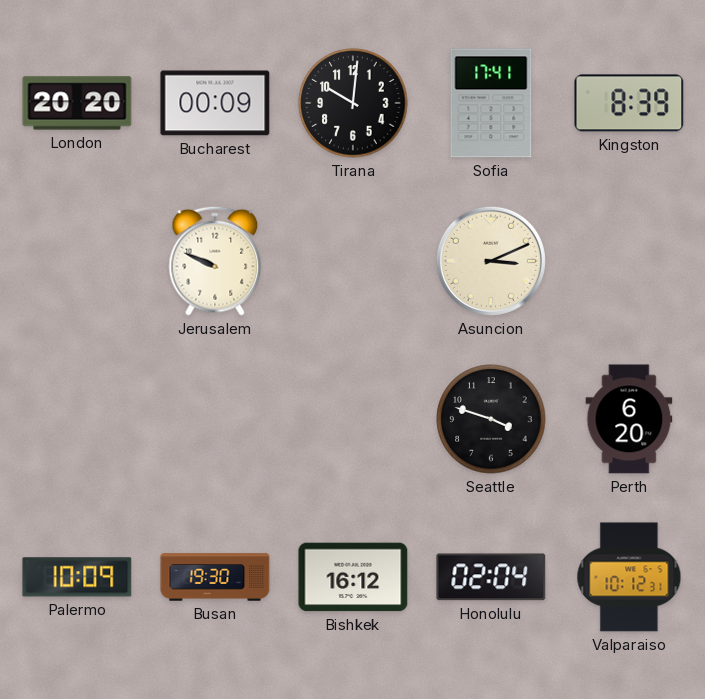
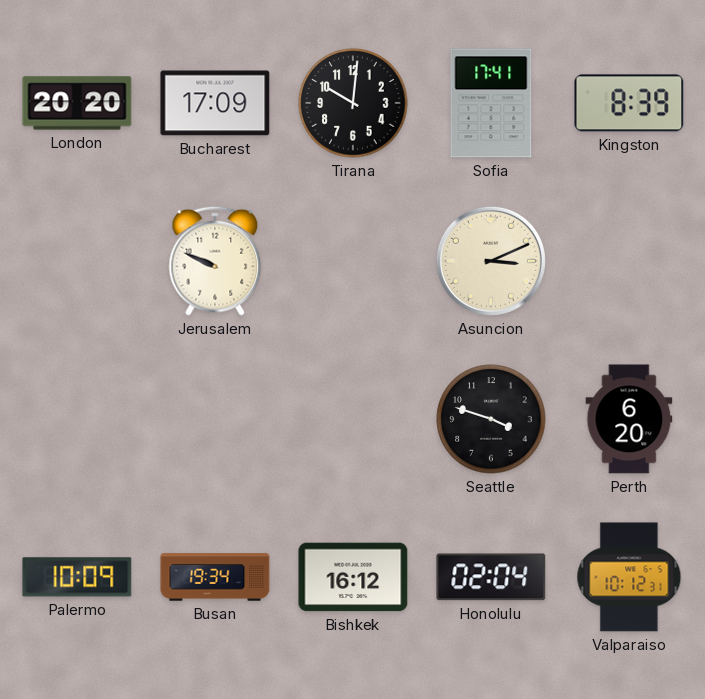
Bucharest: 00:09 -> 17:09
Busan: 19:30 -> 19:34
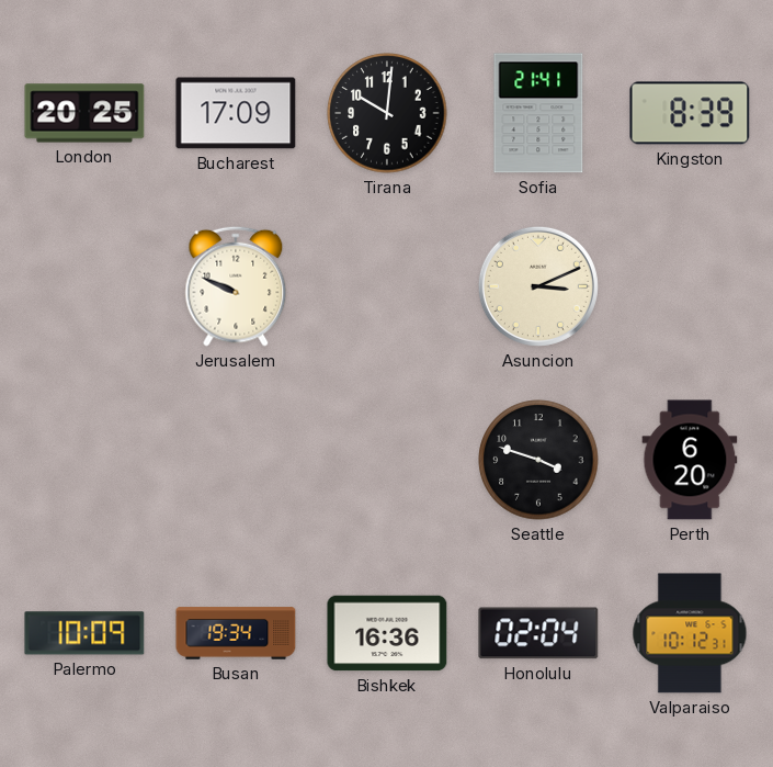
London: 20:20 -> 20:25
Sofia: 17:41 -> 21:41
Bishkek: 16:12 -> 16:36
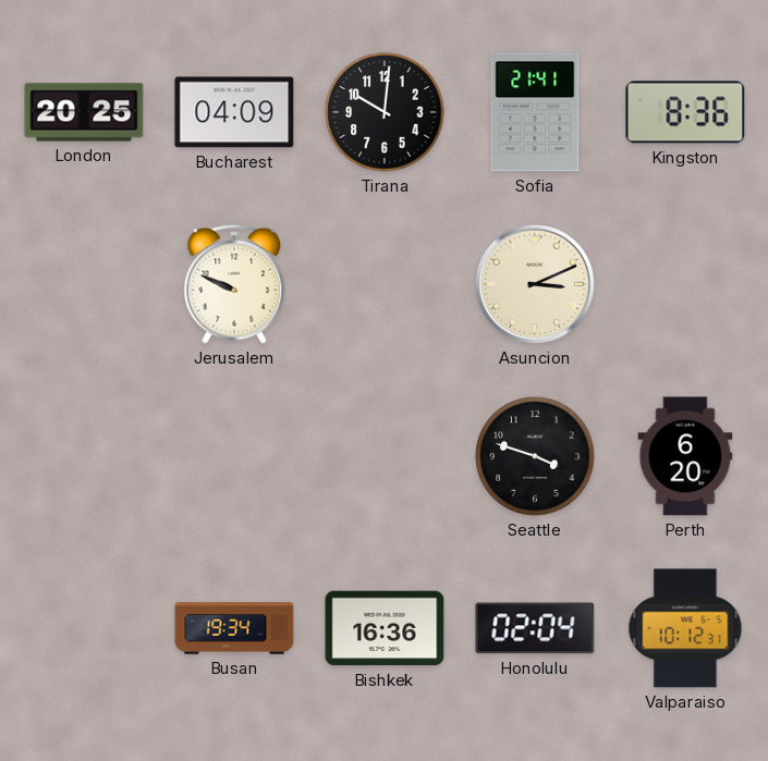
Bucharest: 17:09 -> 04:09
Kingston: 8:39 -> 8:36
Palermo: 10:09 -> none
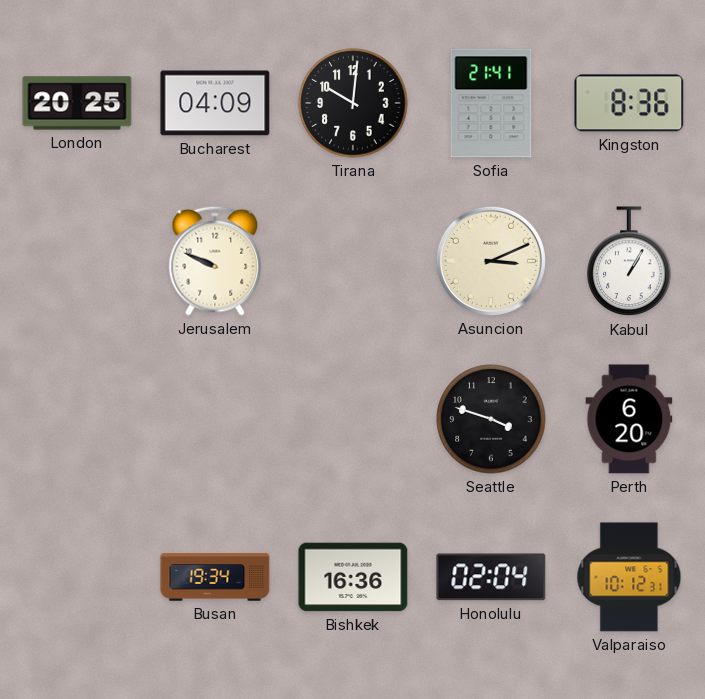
Kabul: none -> 1:05
